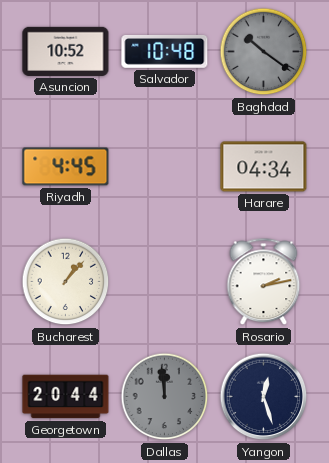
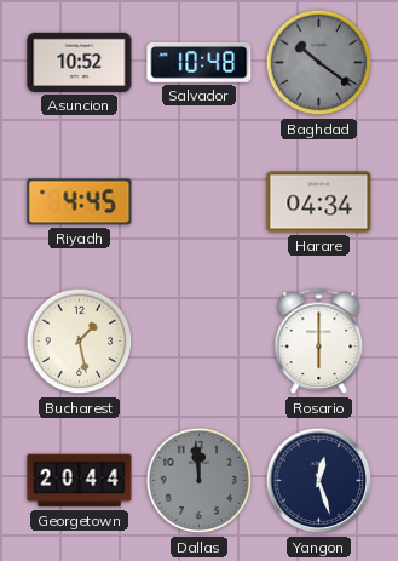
Bucharest: 1:07 -> 1:28
Rosario: 2:13 -> 6:00
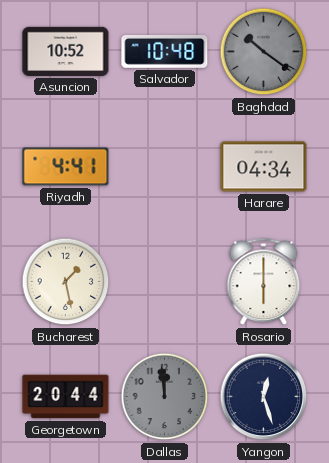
Riyadh: 4:45 -> 4:41
